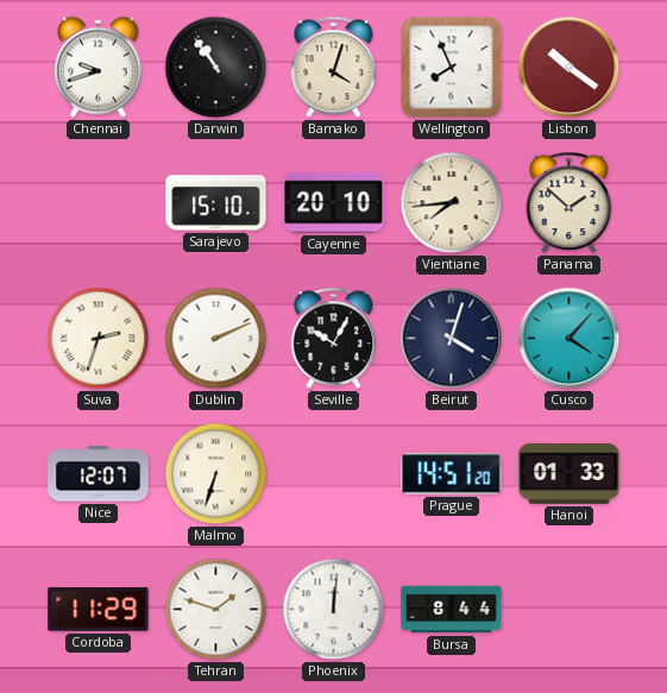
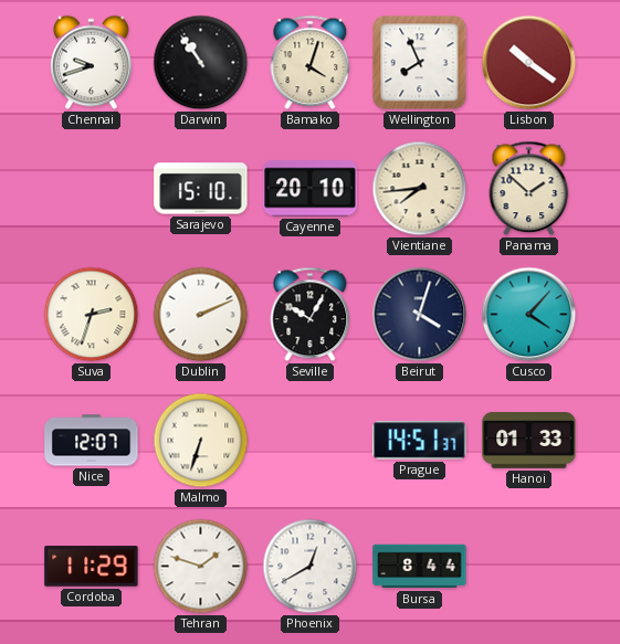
Prague: 14:51:20 -> 14:51:37
Phoenix: 12:01 -> 12:40
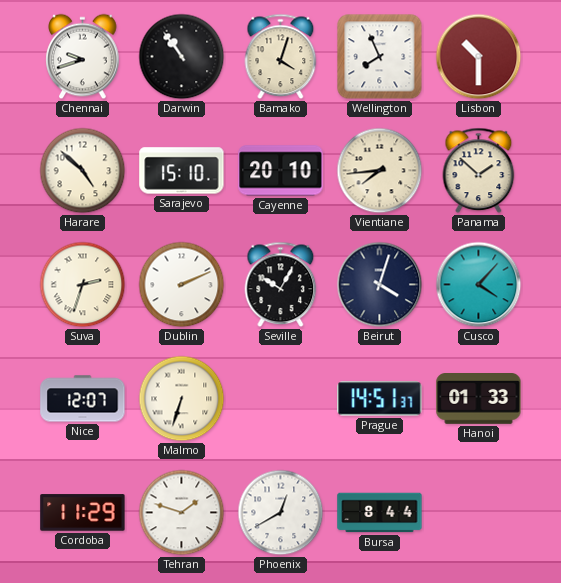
Lisbon: 10:21 -> 10:30
Harare: none -> 4:52
